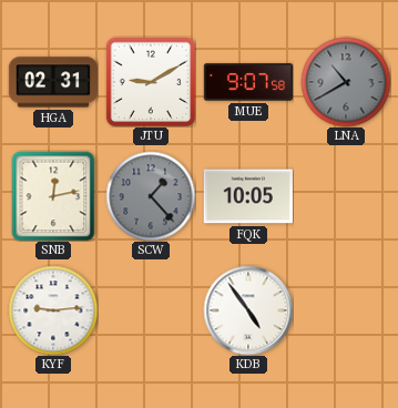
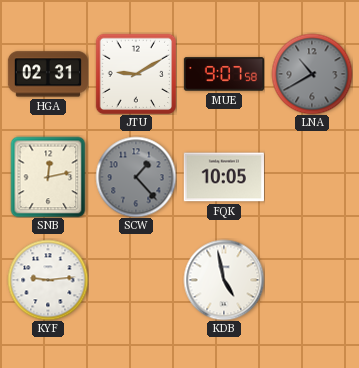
KDB: 4:54 -> 4:58
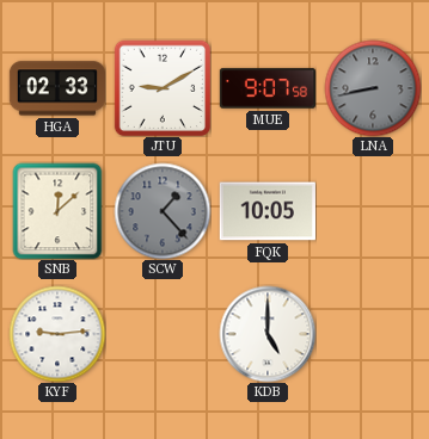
HGA: 02:31 -> 02:33
LNA: 10:40 -> 8:43
SNB: 12:13 -> 12:08
KDB: 4:58 -> 5:00
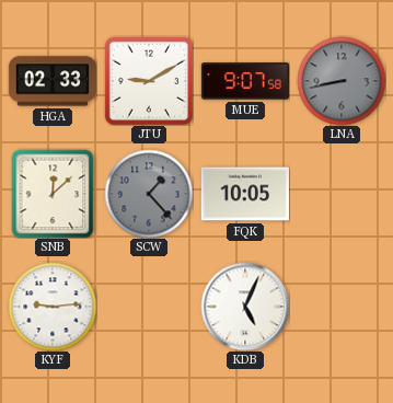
KDB: 5:00 -> 5:04
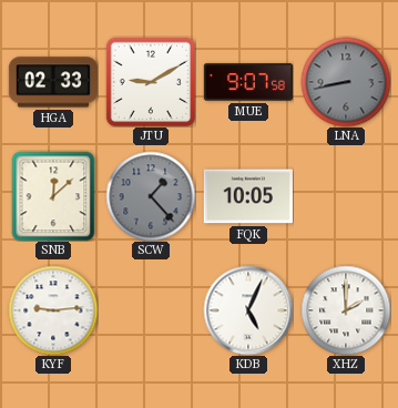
XHZ: none -> 2:00
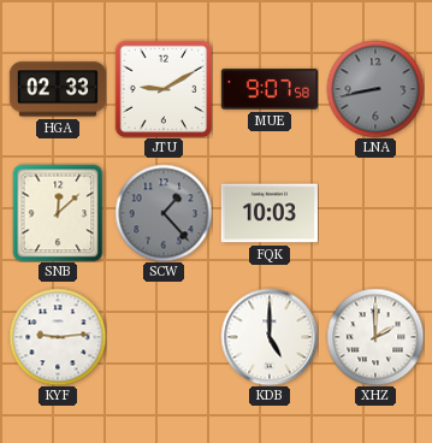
FQK: 10:05 -> 10:03
KDB: 5:04 -> 5:00
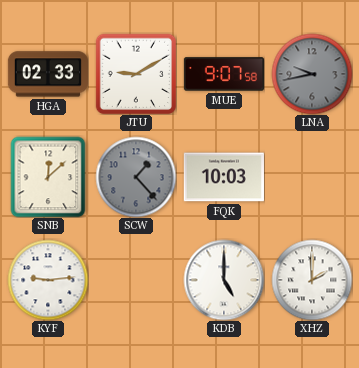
LNA: 8:43 -> 9:43
